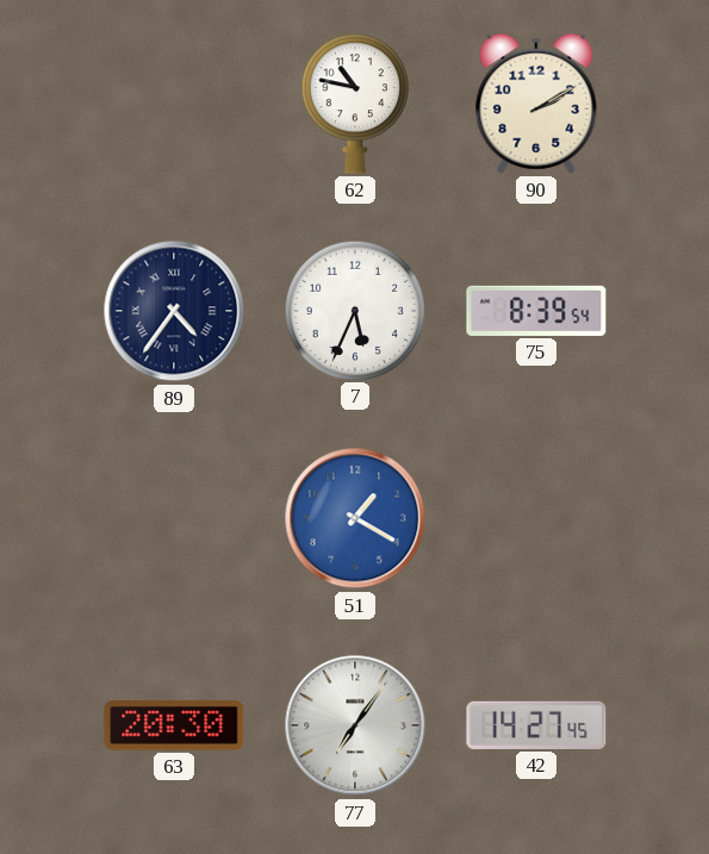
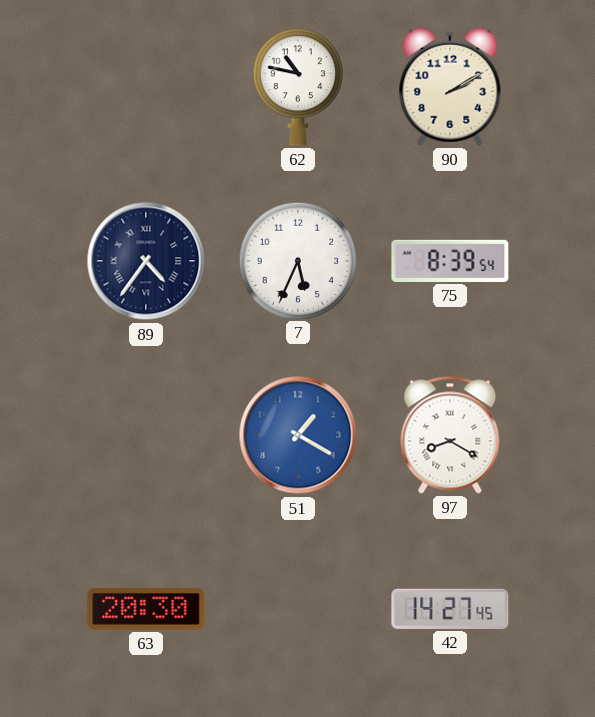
97: none -> 8:20
77: 7:06 -> none
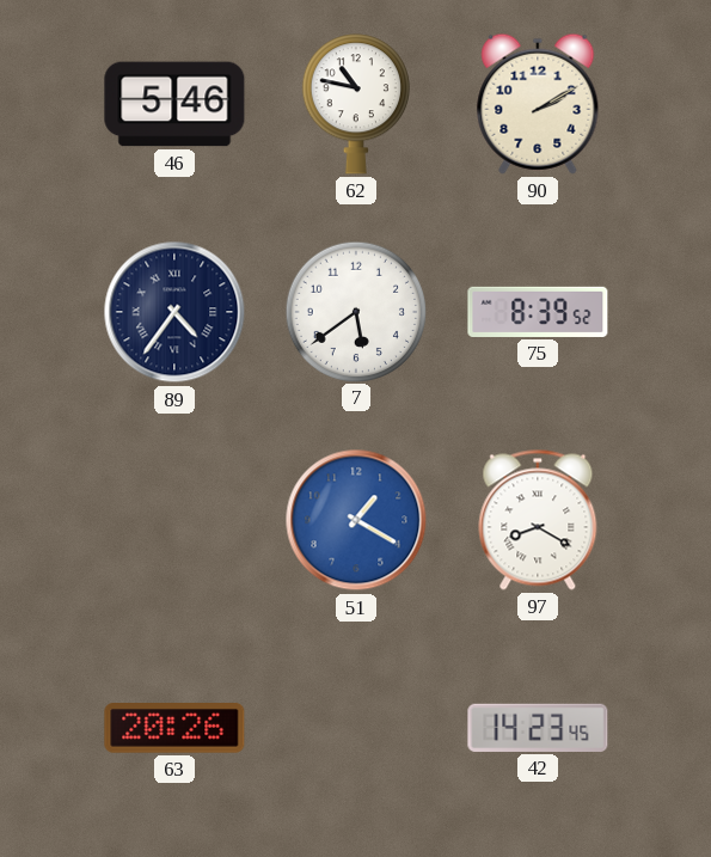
46: none -> 5:46
7: 5:34 -> 5:39
75: 8:39:54 -> 8:39:52
63: 20:30 -> 20:26
42: 14:27 -> 14:23
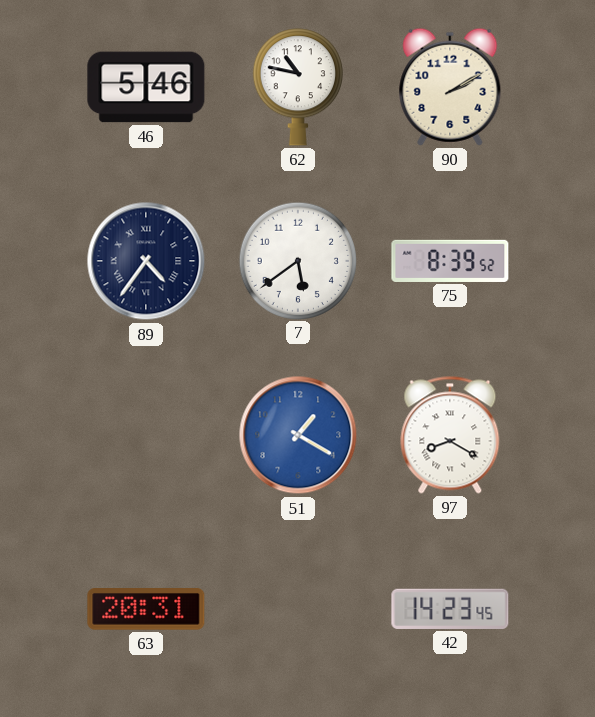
63: 20:26 -> 20:31
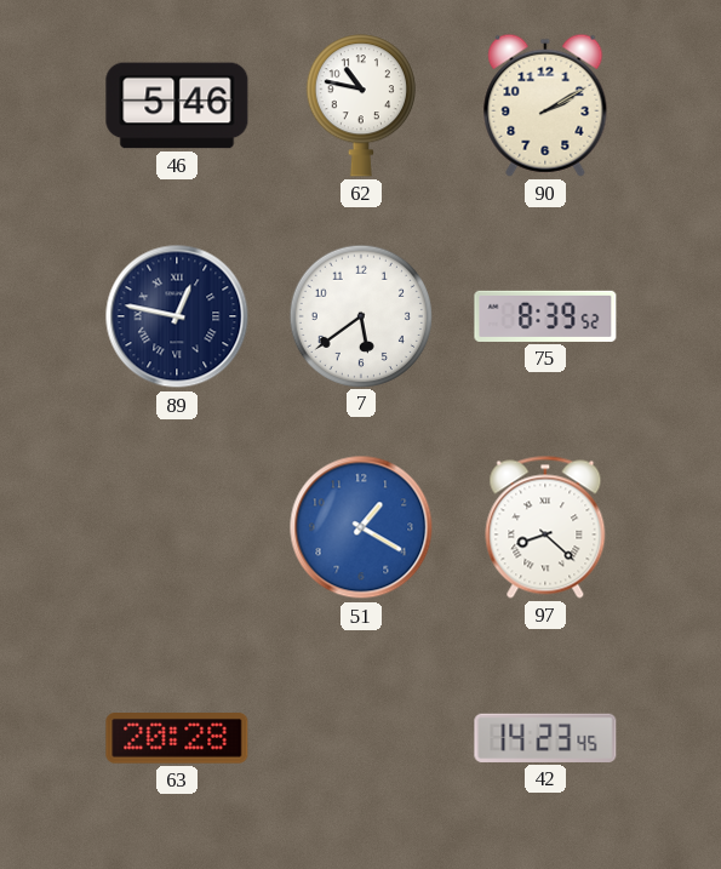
89: 4:36 -> 12:47
97: 8:20 -> 8:22
63: 20:31 -> 20:28
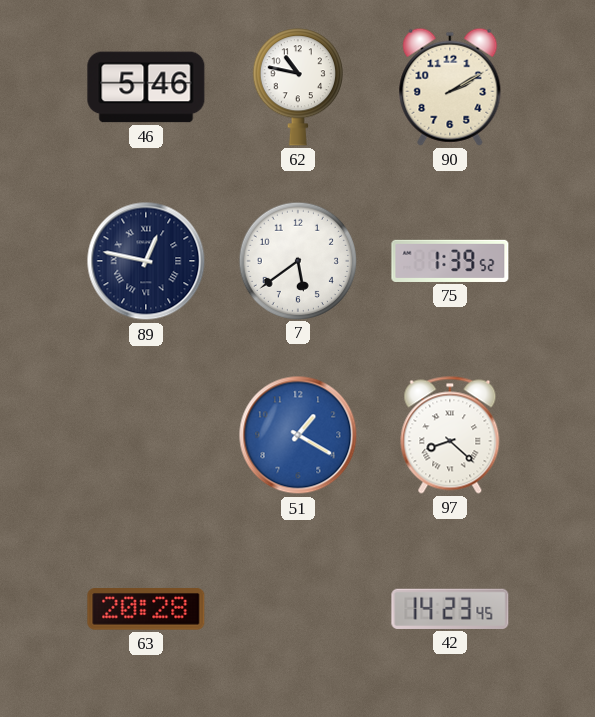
75: 8:39 -> 1:39
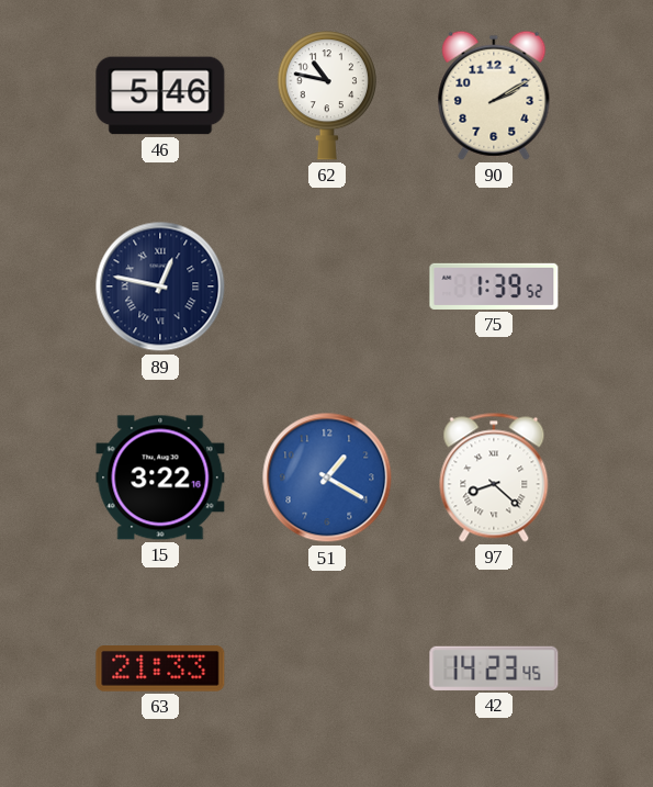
7: 5:39 -> none
15: none -> 3:22
63: 20:28 -> 21:33
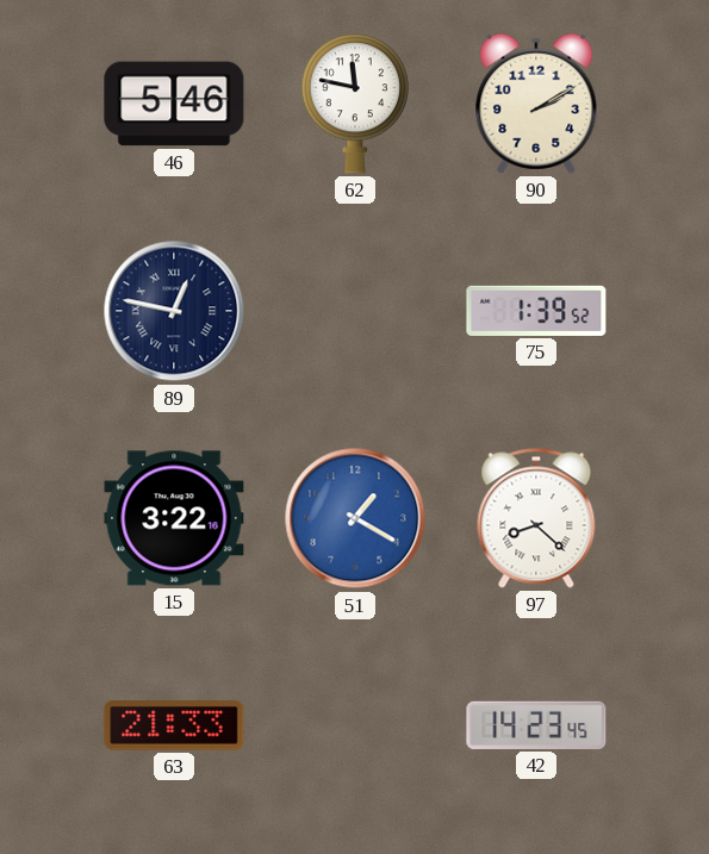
62: 10:47 -> 11:47
